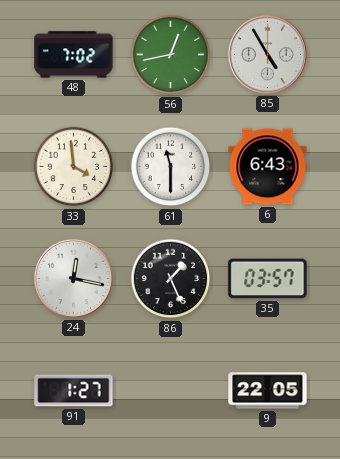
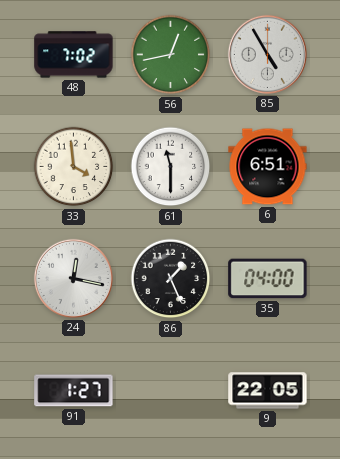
6: 6:43 -> 6:51
35: 03:57 -> 04:00
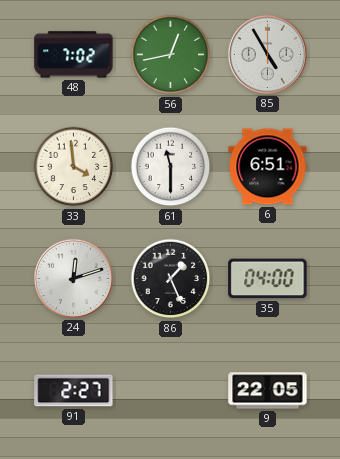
24: 12:17 -> 12:12
91: 1:27 -> 2:27
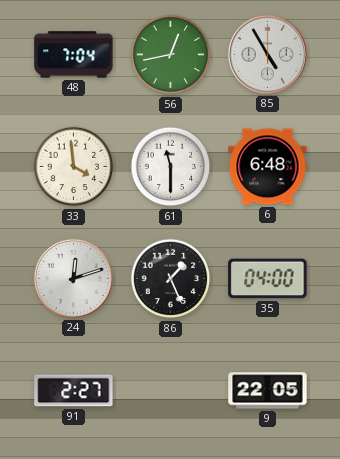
48: 7:02 -> 7:04
6: 6:51 -> 6:48
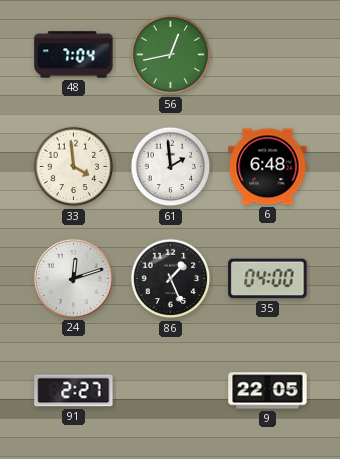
85: 4:55 -> none
61: 11:30 -> 1:59
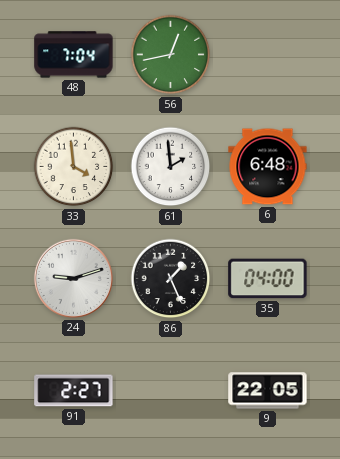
24: 12:12 -> 9:12
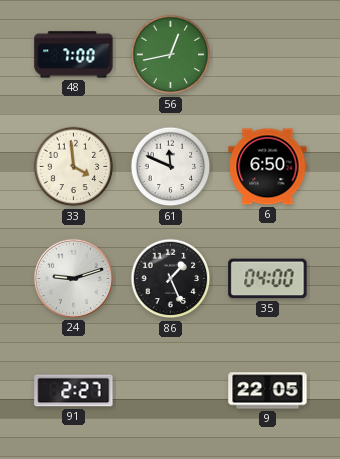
48: 7:04 -> 7:00
61: 1:59 -> 11:49
6: 6:48 -> 6:50
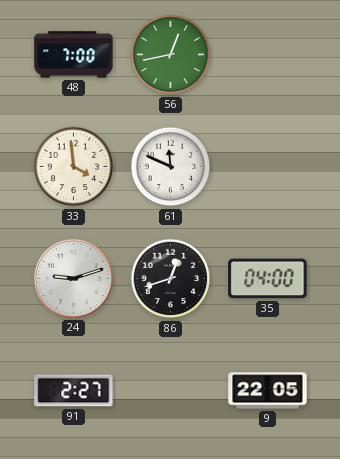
6: 6:50 -> none
86: 1:26 -> 12:42
